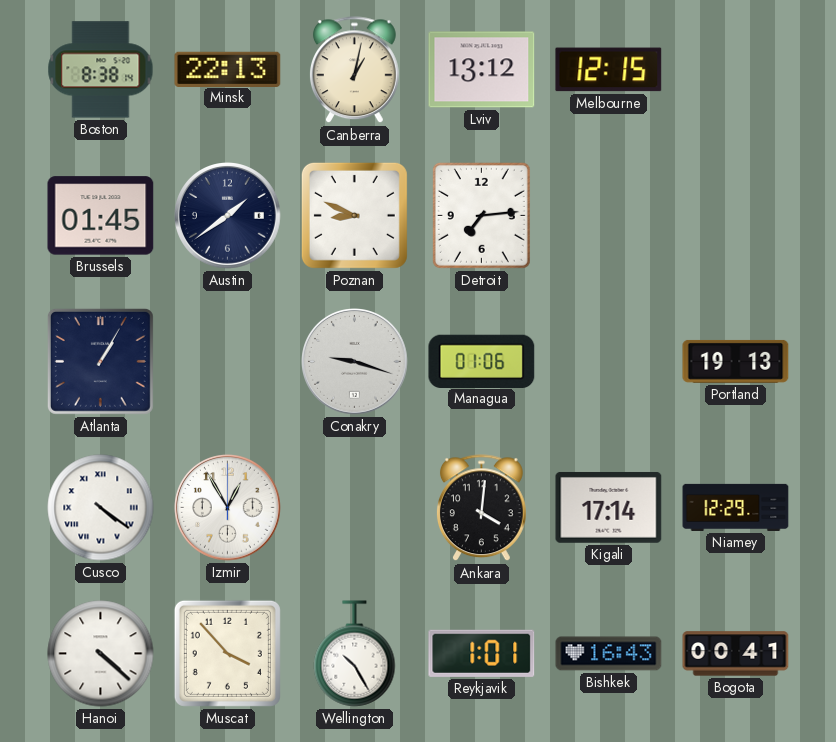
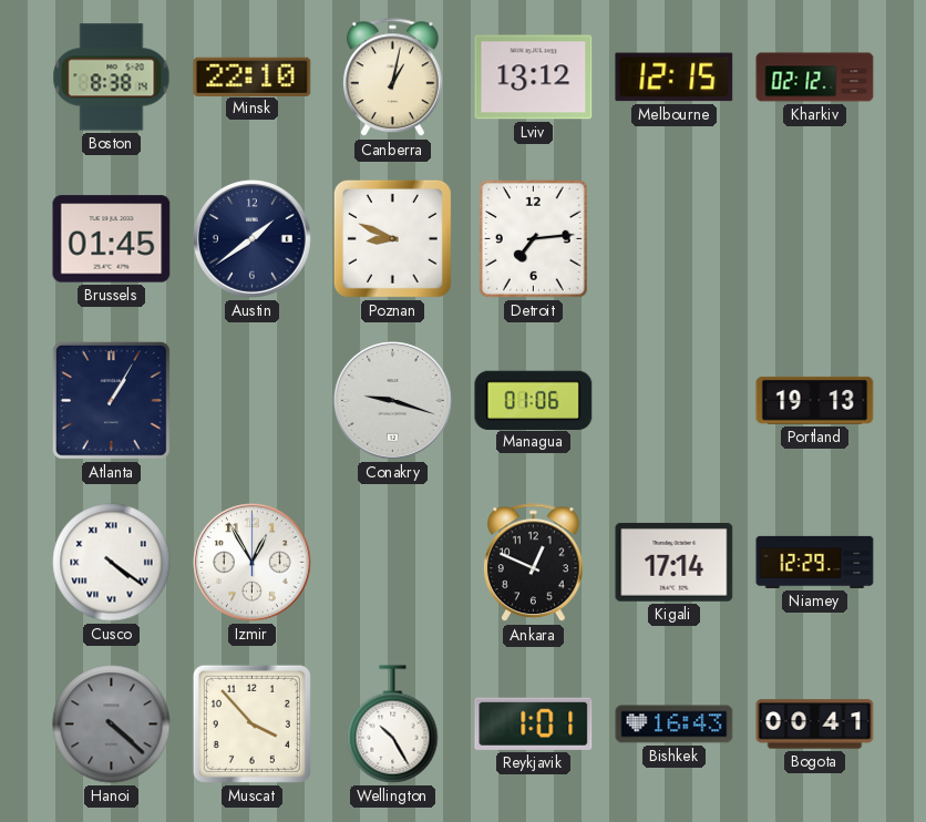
Minsk: 22:13 -> 22:10
Kharkiv: none -> 02:12
Ankara: 4:01 -> 12:49
Hanoi dial: white -> grey
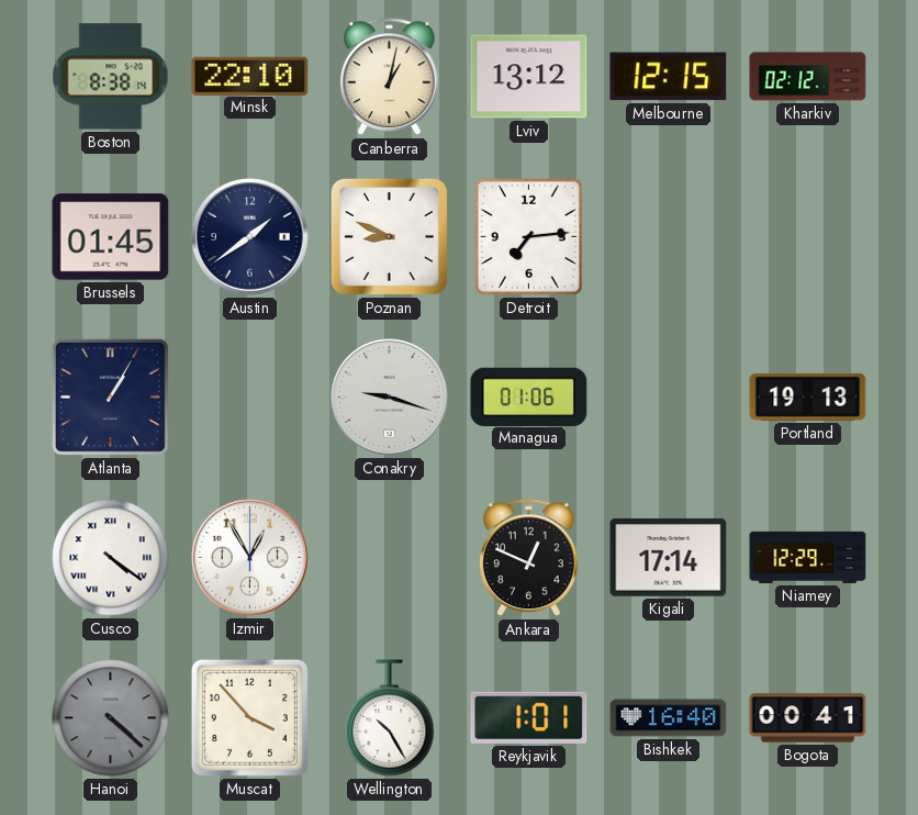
Bishkek: 16:43 -> 16:40
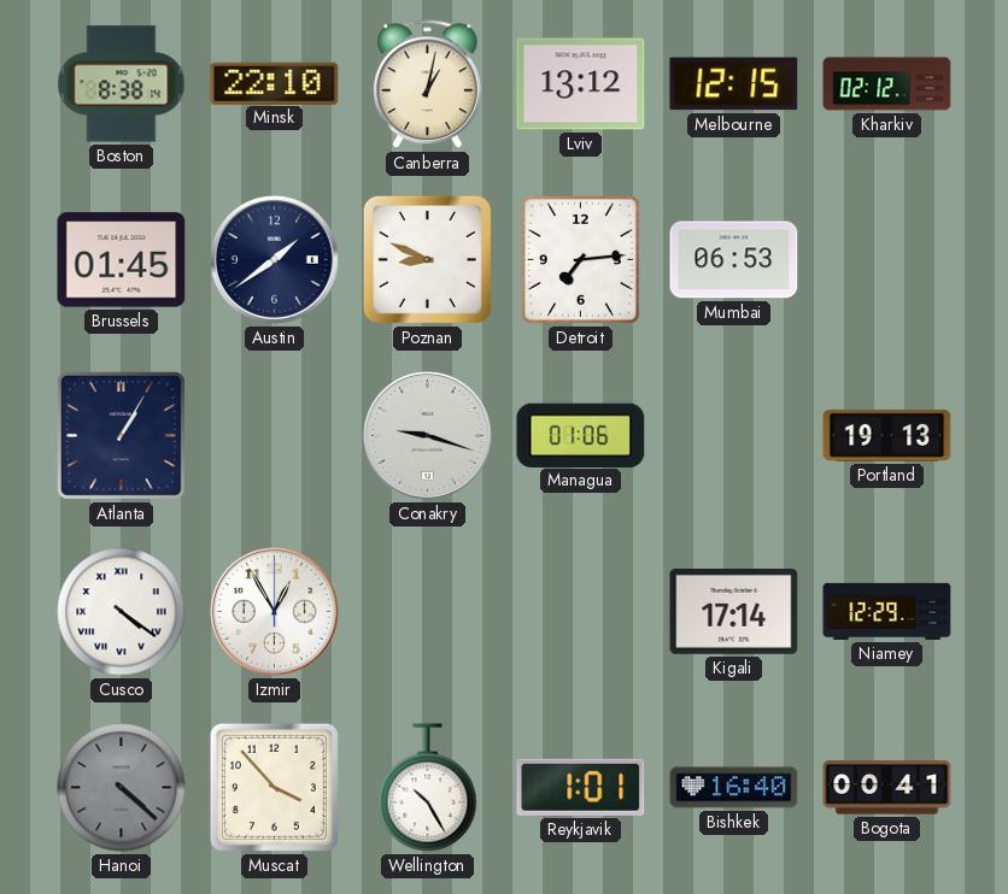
Mumbai: none -> 06:53
Ankara: 12:49 -> none
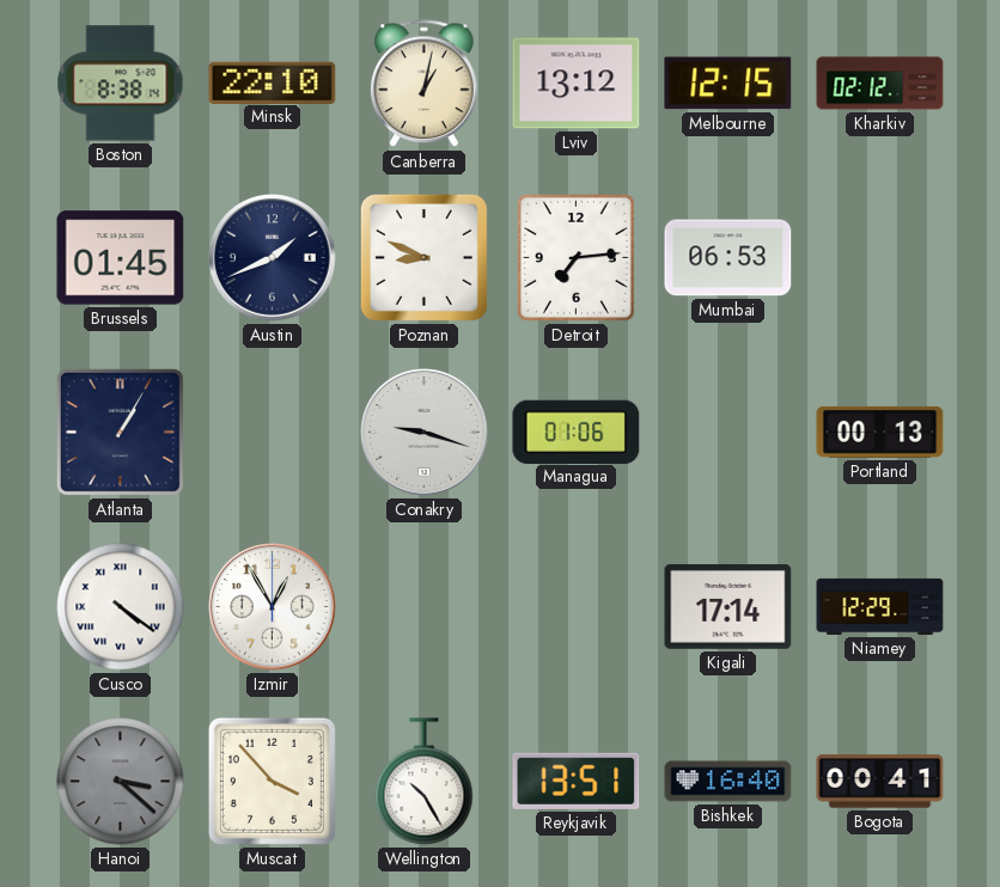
Austin: 1:39 -> 1:41
Portland: 19:13 -> 00:13
Hanoi: 4:22 -> 3:22
Reykjavik: 1:01 -> 13:51
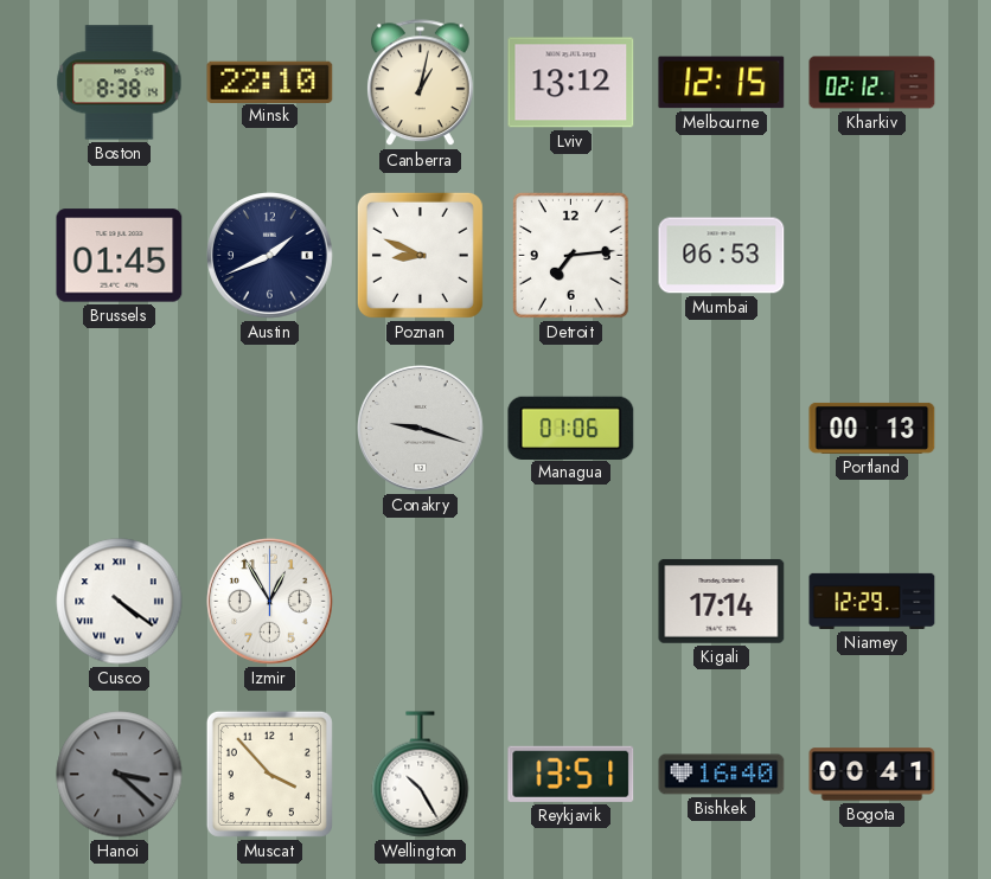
Atlanta: 1:05 -> none
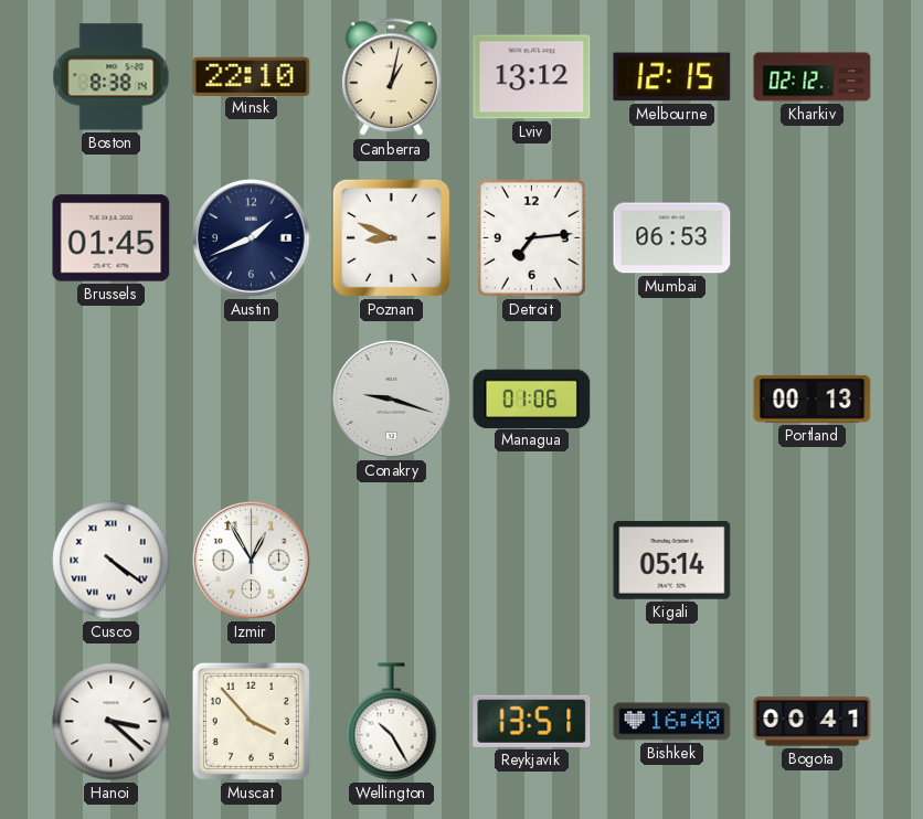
Kigali: 17:14 -> 05:14
Niamey: 12:29 -> none
Hanoi dial: grey -> white
